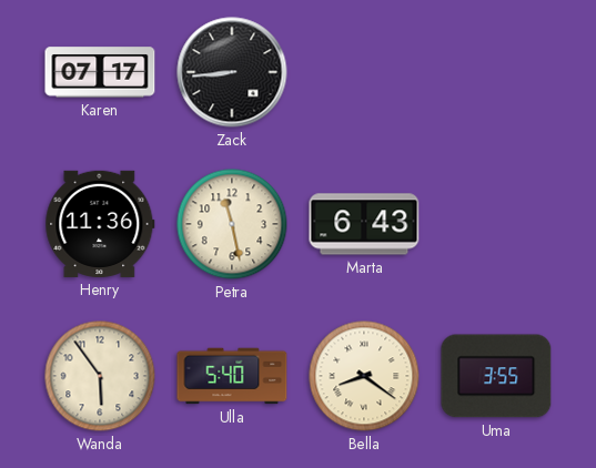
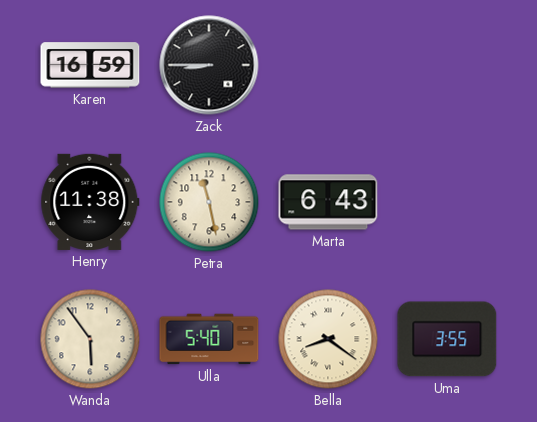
Karen: 07:17 -> 16:59
Zack: 8:44 -> 8:45
Henry: 11:36 -> 11:38
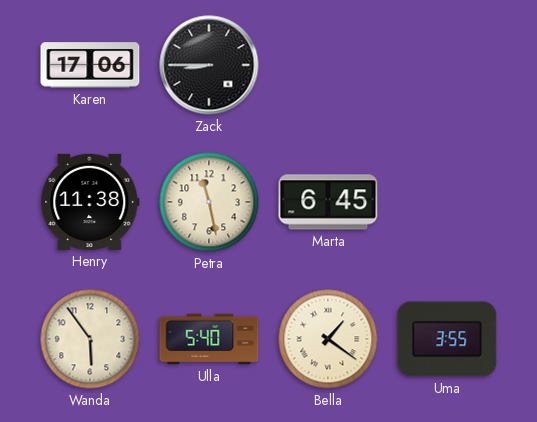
Karen: 16:59 -> 17:06
Marta: 6:43 -> 6:45
Bella: 8:21 -> 1:21
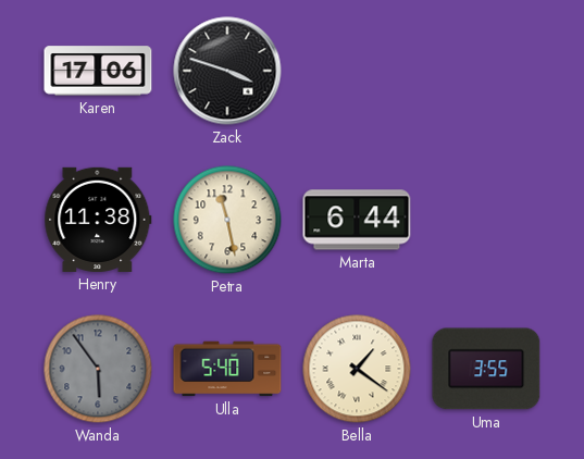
Zack: 8:45 -> 3:48
Marta: 6:45 -> 6:44
Wanda dial: cream -> grey
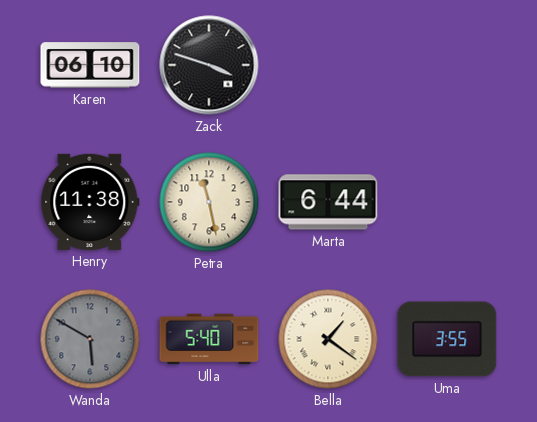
Karen: 17:06 -> 06:10
Wanda: 5:54 -> 5:50
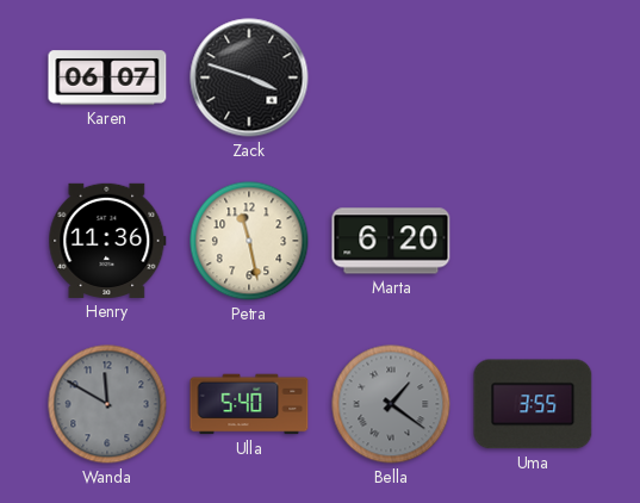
Karen: 06:10 -> 06:07
Henry: 11:38 -> 11:36
Marta: 6:44 -> 6:20
Wanda: 5:50 -> 11:50
Bella dial: cream -> grey
